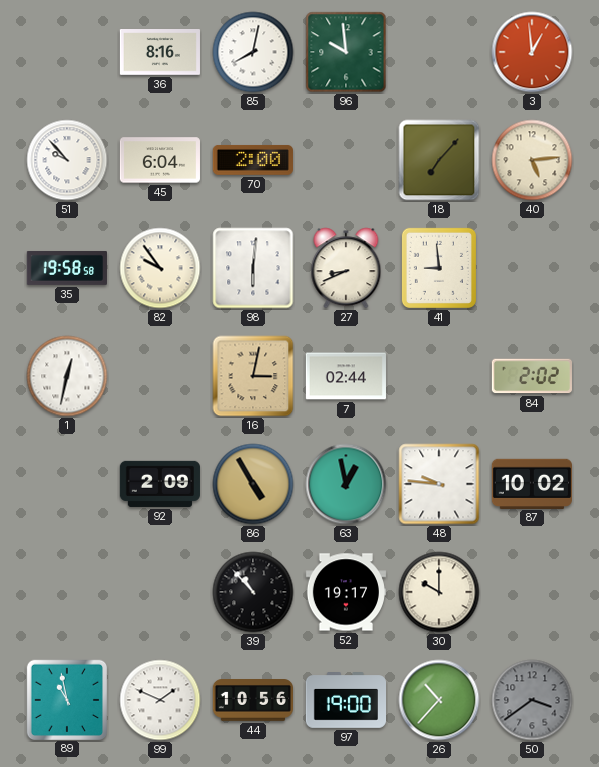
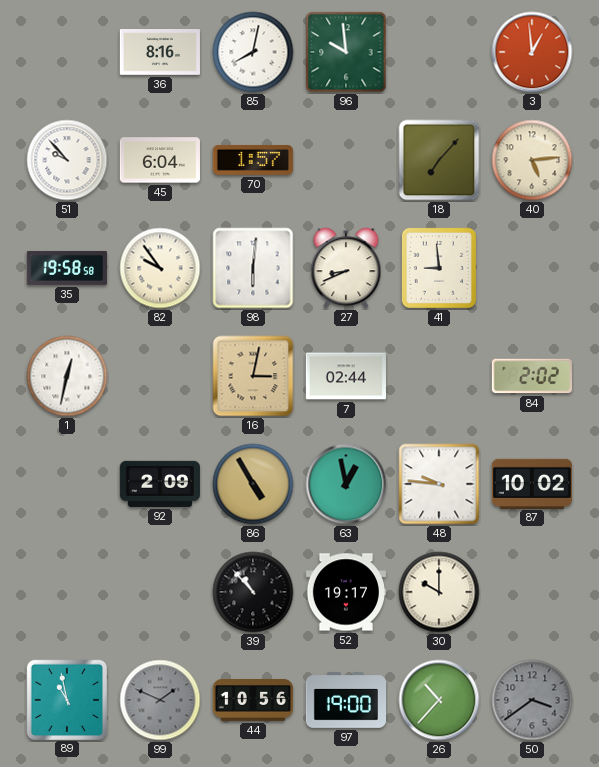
70: 2:00 -> 1:57
99 dial: white -> grey
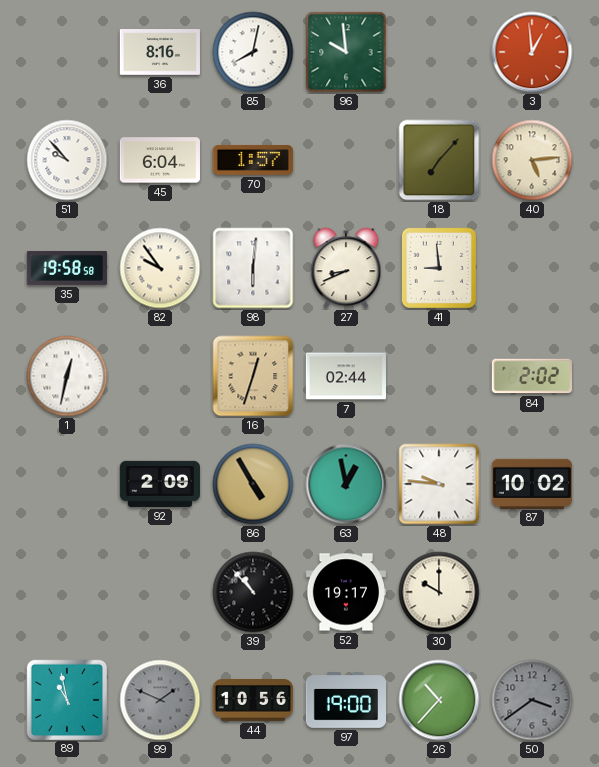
16: 3:02 -> 12:33
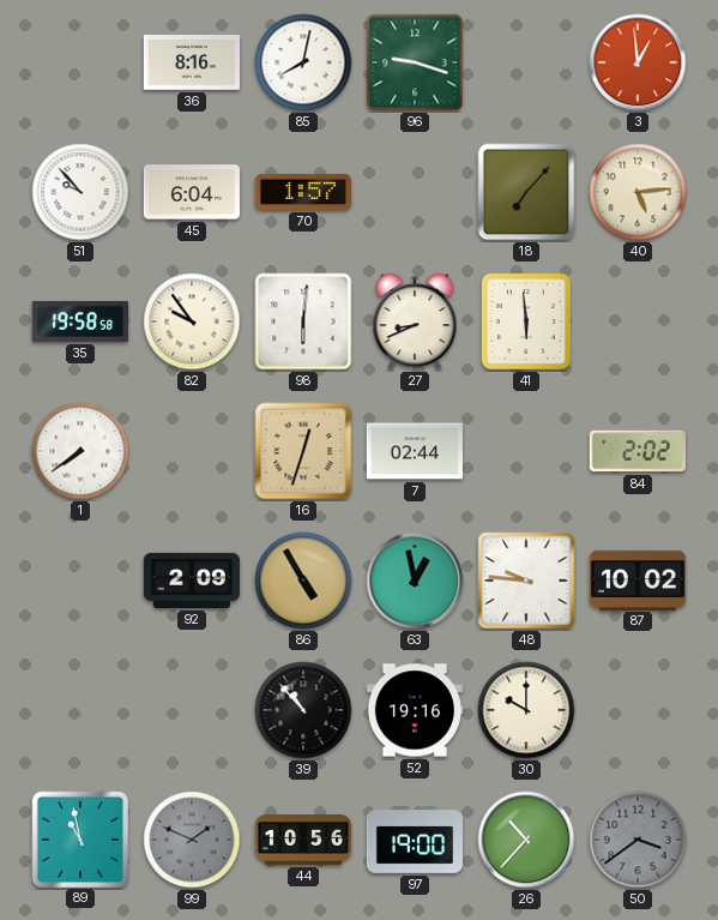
96: 9:59 -> 9:18
41: 8:59 -> 5:59
1: 12:32 -> 7:39
52: 19:17 -> 19:16
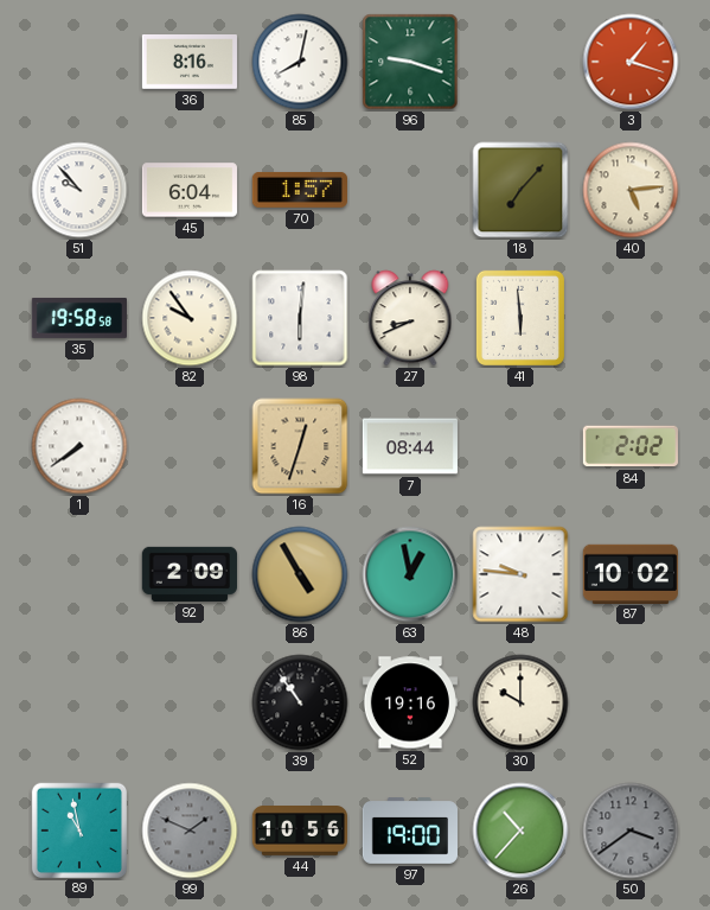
3: 12:59 -> 1:18
7: 02:44 -> 08:44
39: 10:53 -> 10:54
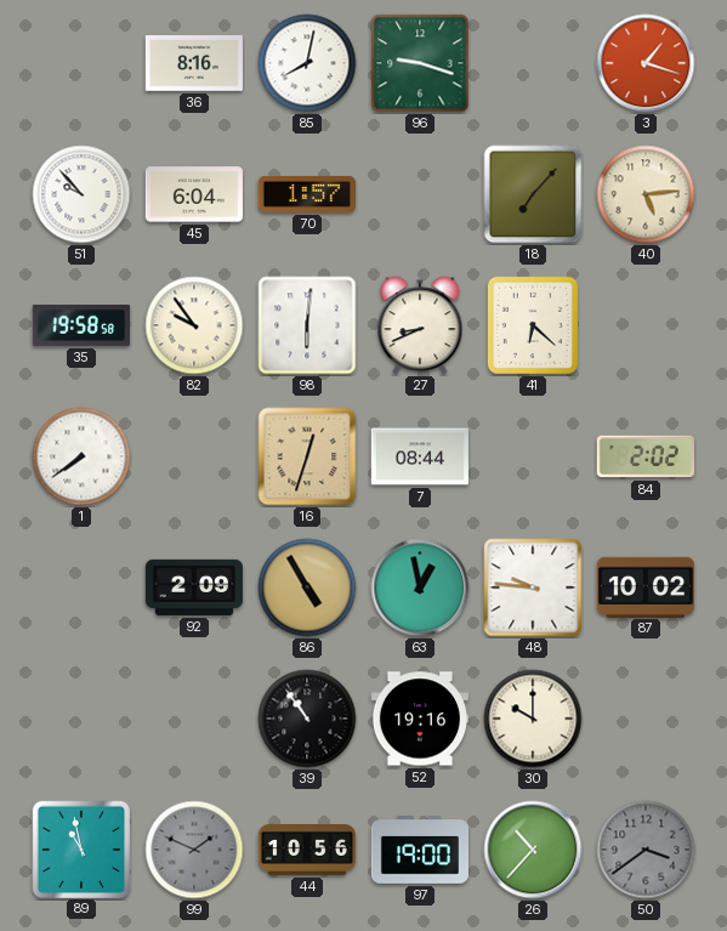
41: 5:59 -> 6:22
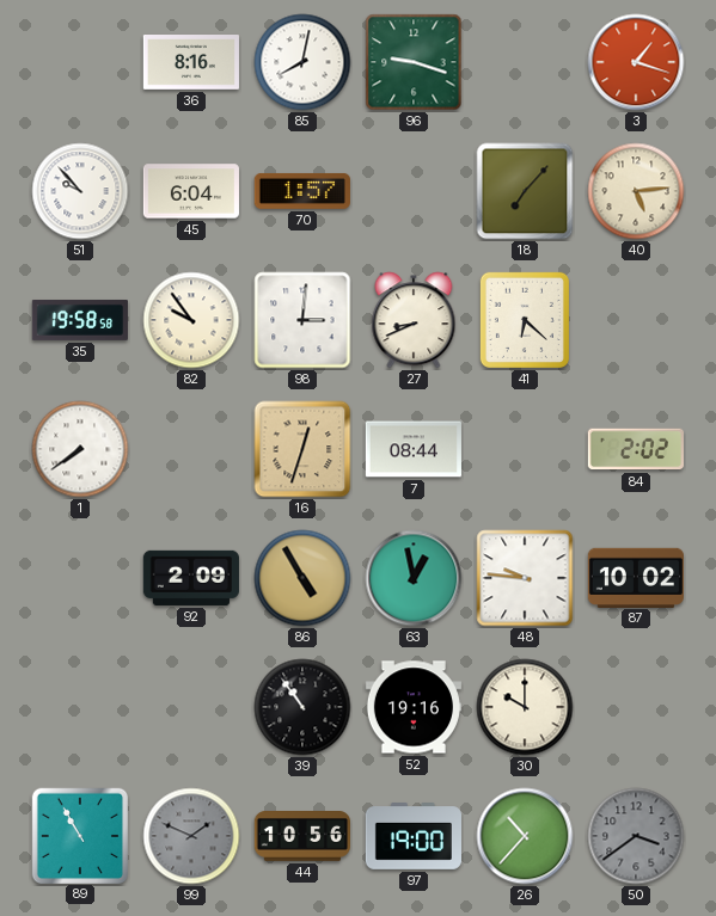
98: 6:01 -> 3:01
89: 10:58 -> 10:55
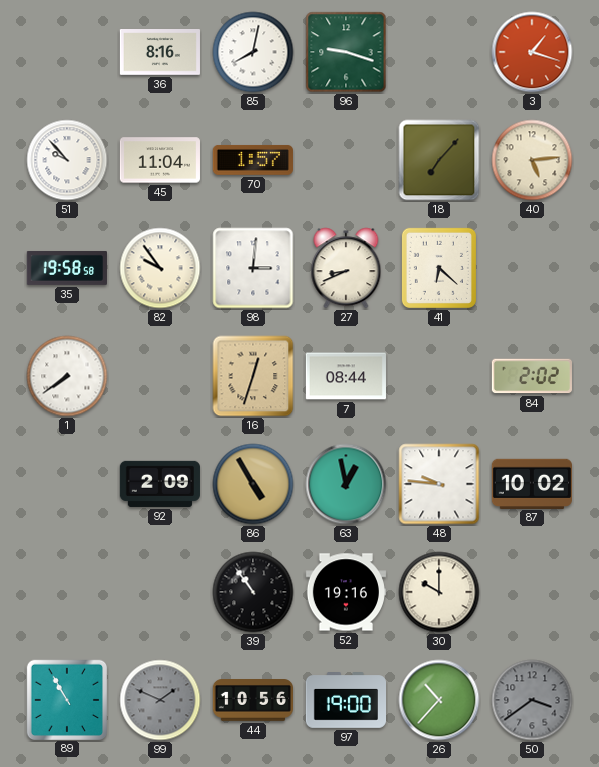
45: 6:04 -> 11:04
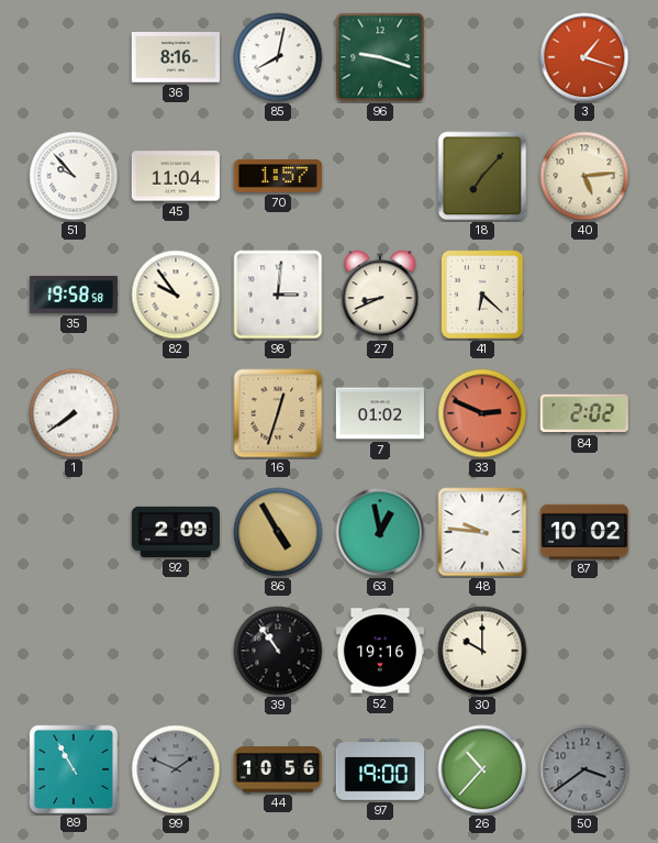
7: 08:44 -> 01:02
33: none -> 2:49
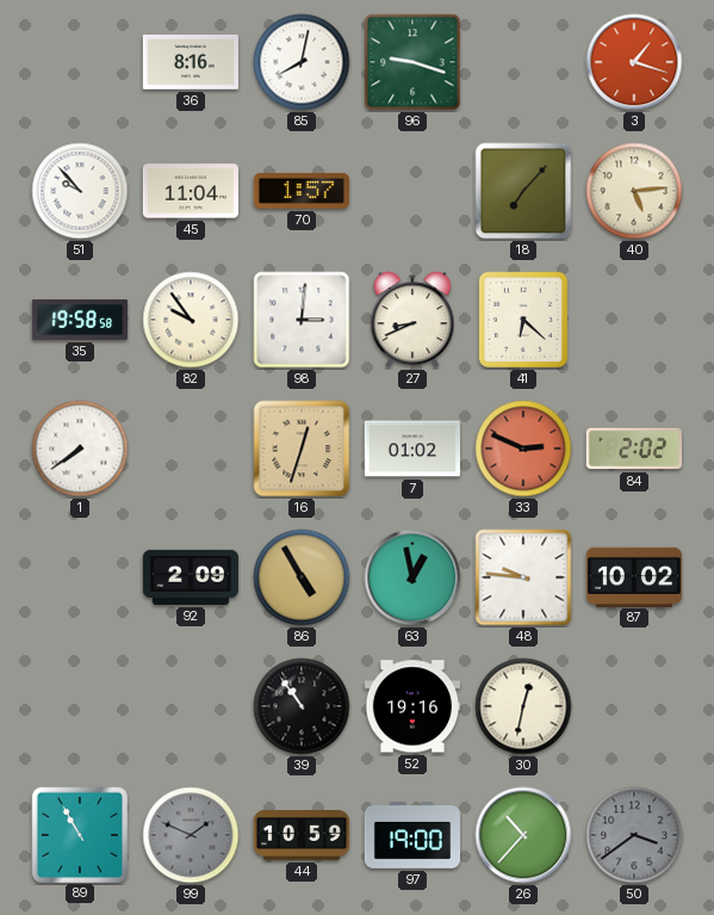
30: 10:00 -> 12:32
44: 10:56 -> 10:59
